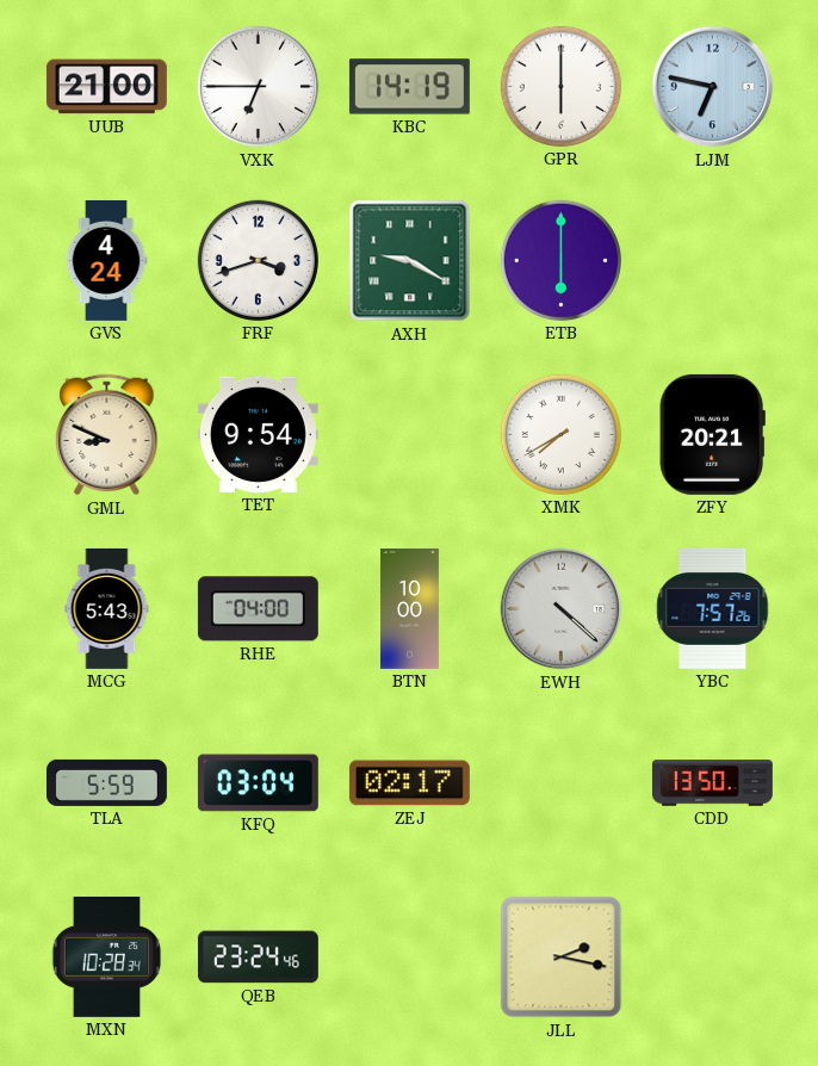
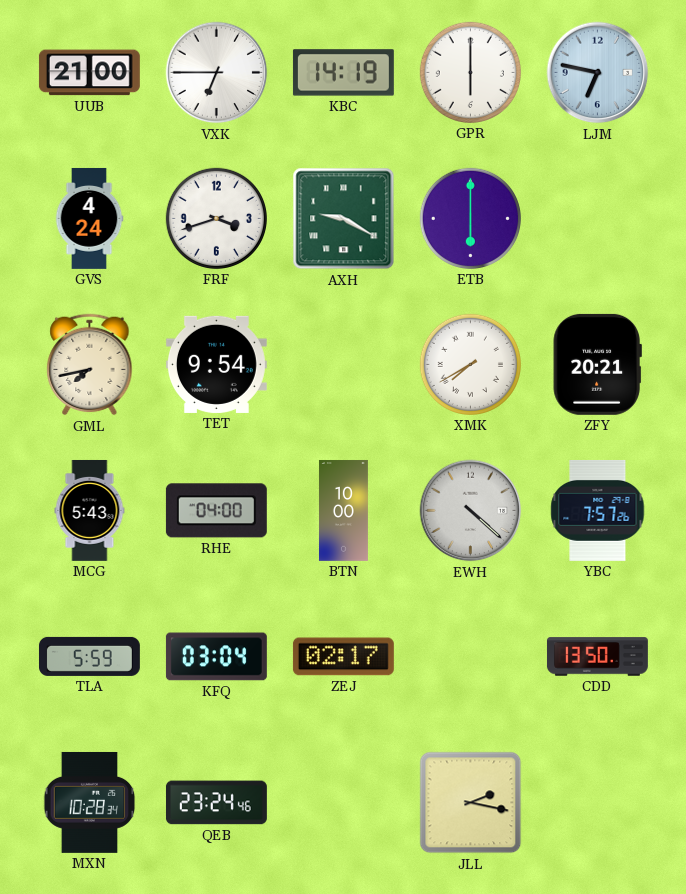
GML: 8:49 -> 7:43
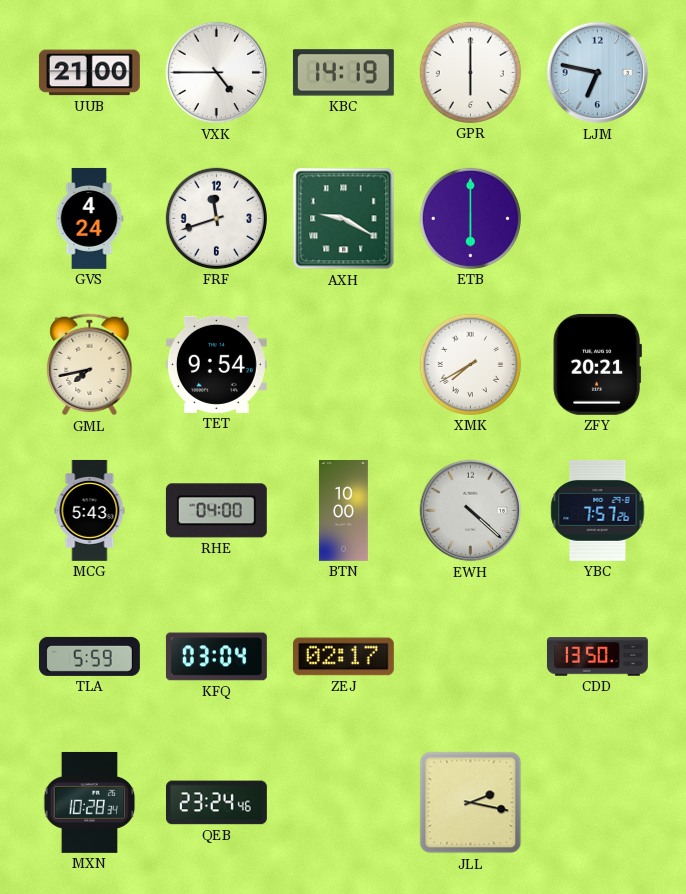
VXK: 6:45 -> 4:45
FRF: 3:42 -> 11:42
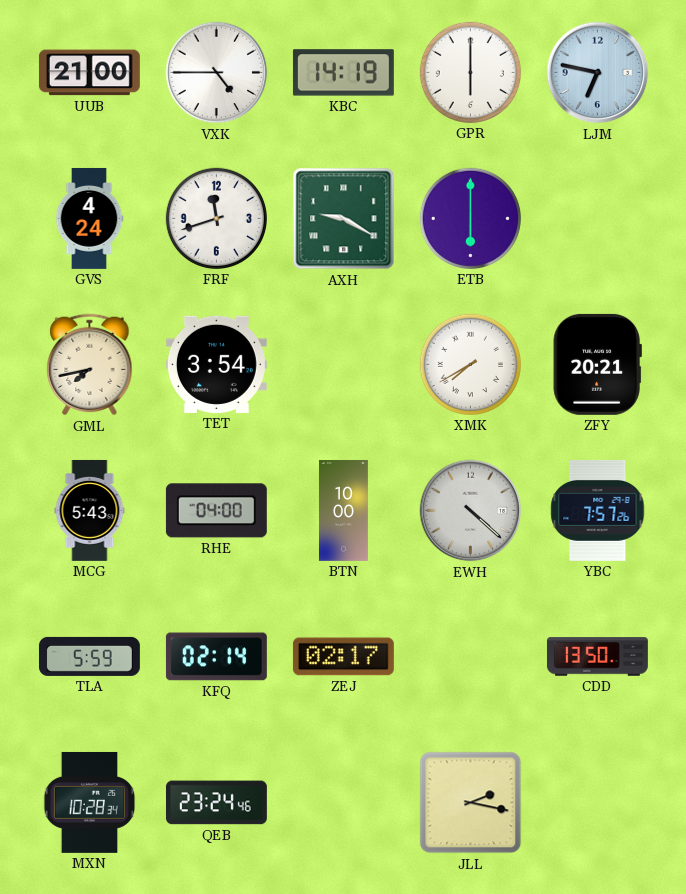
TET: 9:54 -> 3:54
KFQ: 03:04 -> 02:14
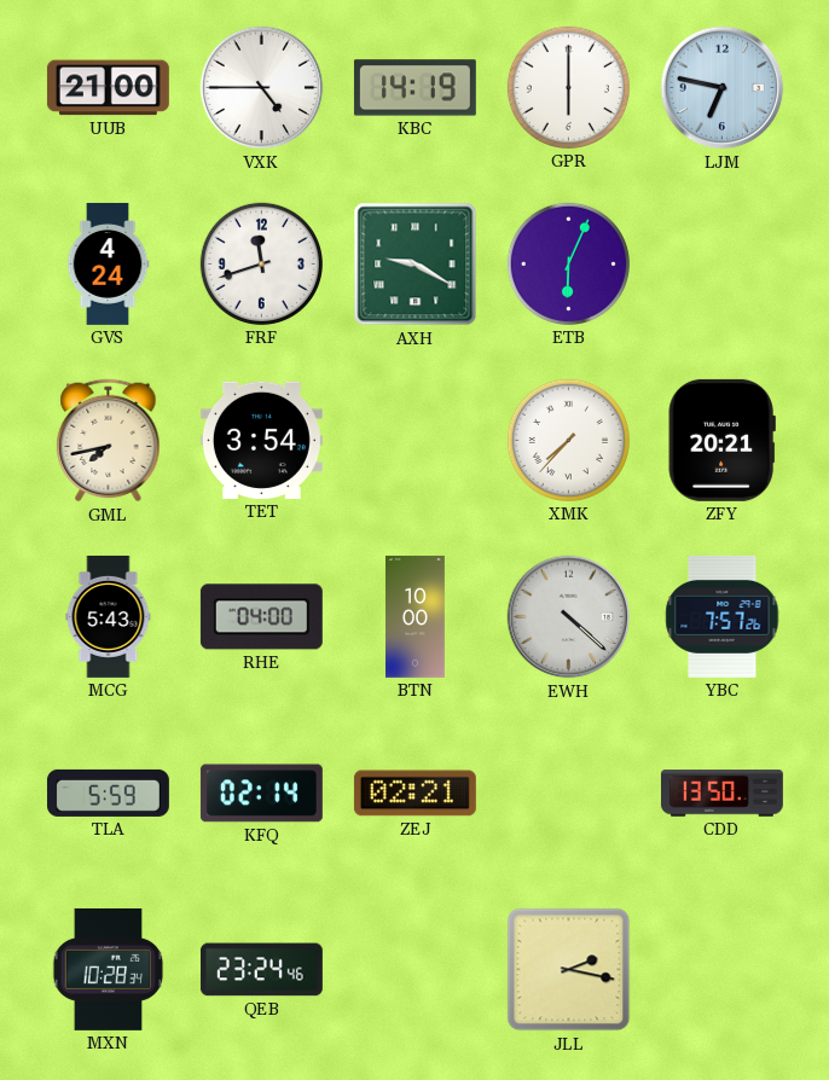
ETB: 6:00 -> 6:04
XMK: 7:40 -> 7:37
ZEJ: 02:17 -> 02:21
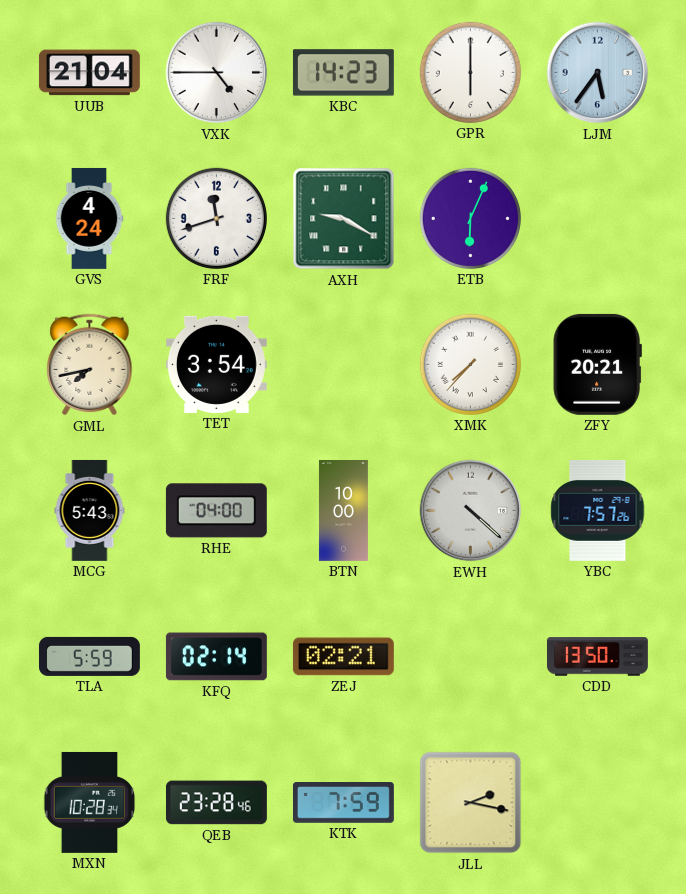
UUB: 21:00 -> 21:04
KBC: 14:19 -> 14:23
LJM: 6:47 -> 5:36
QEB: 23:24 -> 23:28
KTK: none -> 7:59
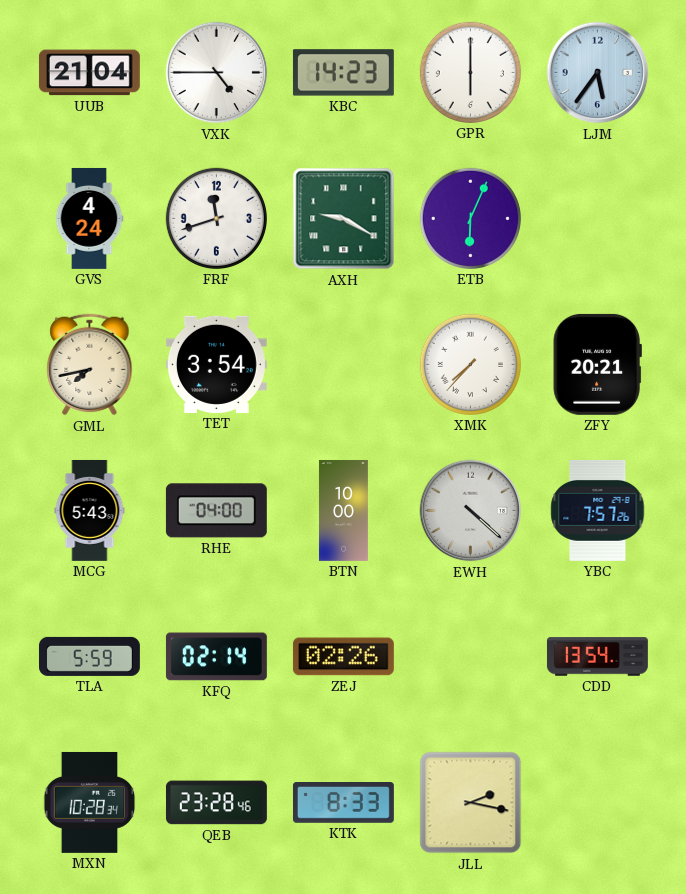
ZEJ: 02:21 -> 02:26
CDD: 13:50 -> 13:54
KTK: 7:59 -> 8:33
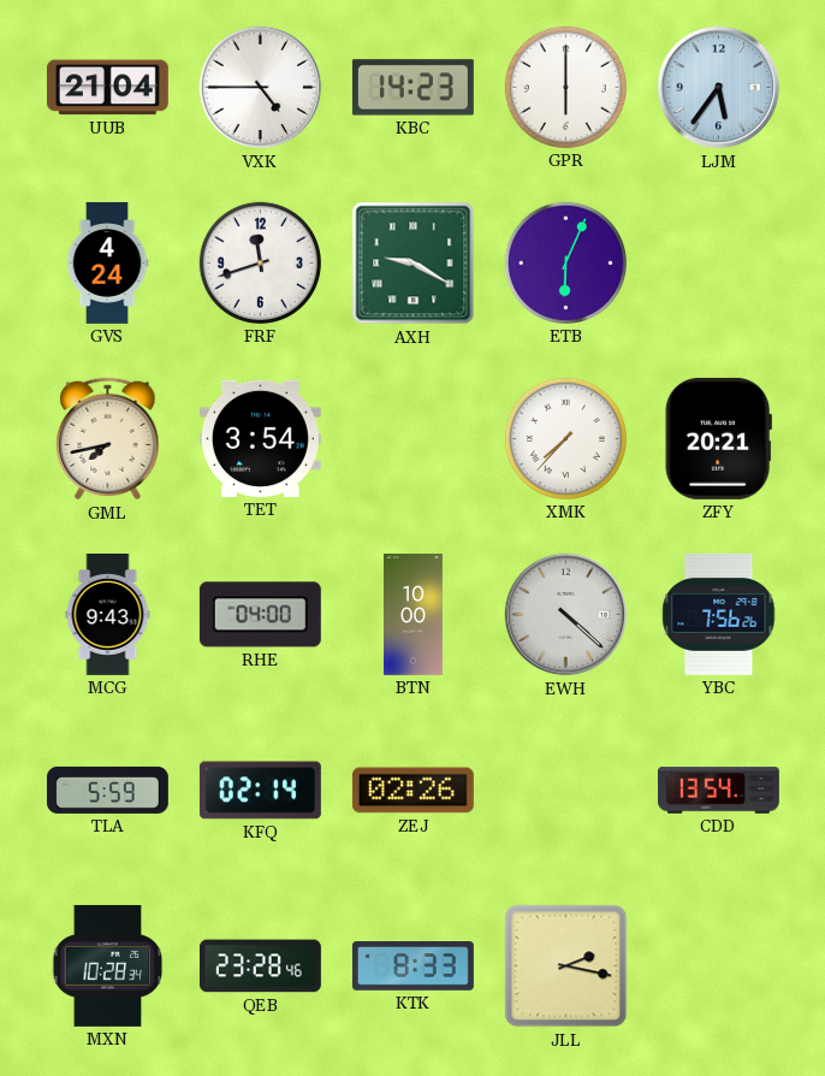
MCG: 5:43 -> 9:43
YBC: 7:57 -> 7:56
